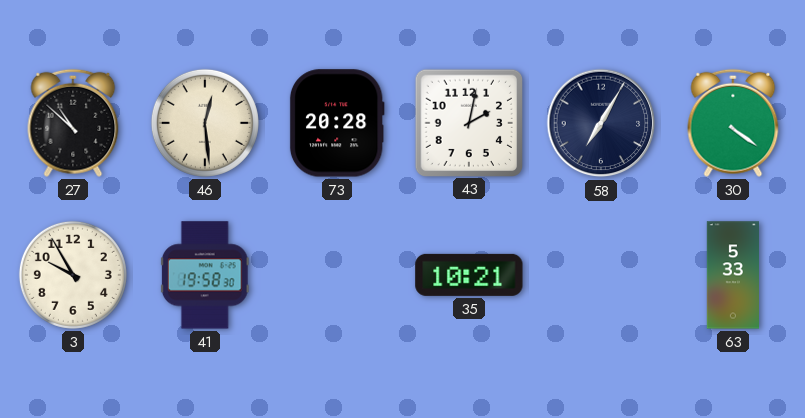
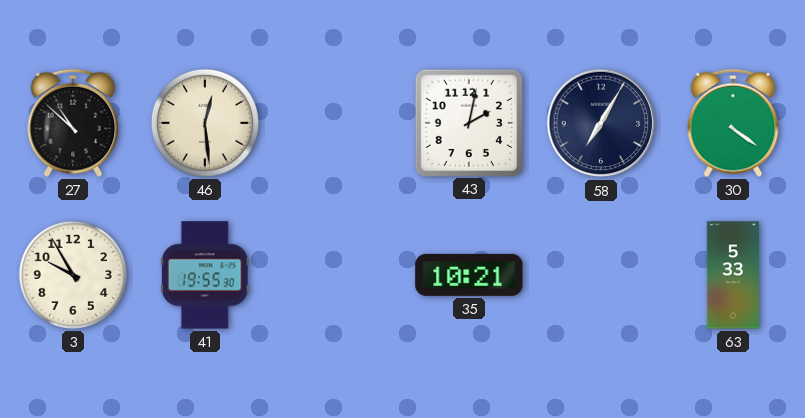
73: 20:28 -> none
41: 19:58 -> 19:55
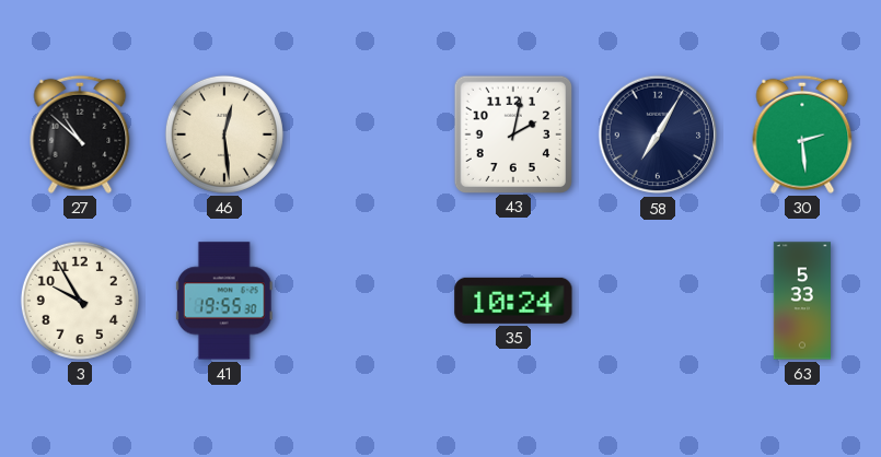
30: 4:21 -> 2:29
35: 10:21 -> 10:24
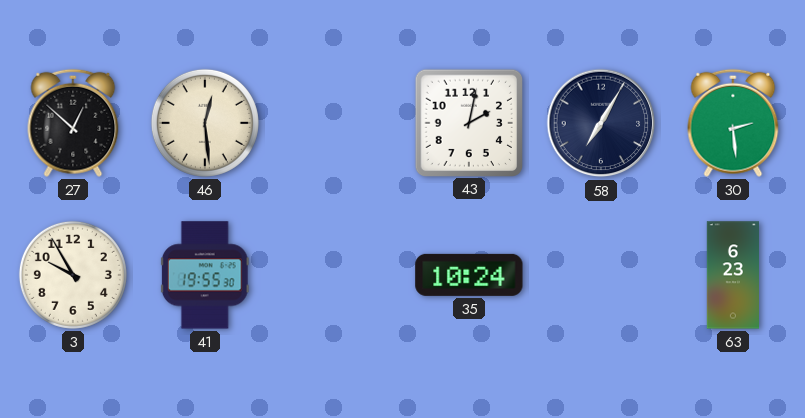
27: 10:52 -> 12:52
63: 5:33 -> 6:23
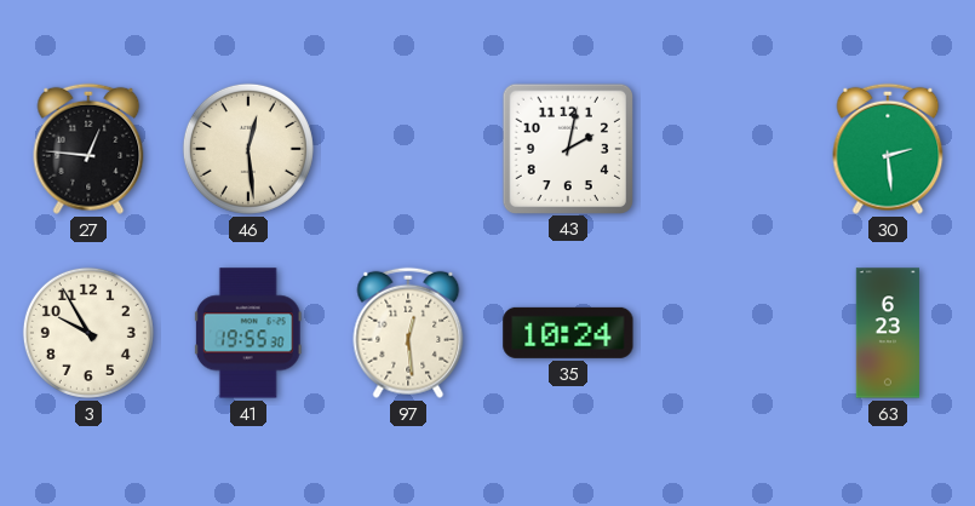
27: 12:52 -> 12:46
58: 7:05 -> none
97: none -> 12:29
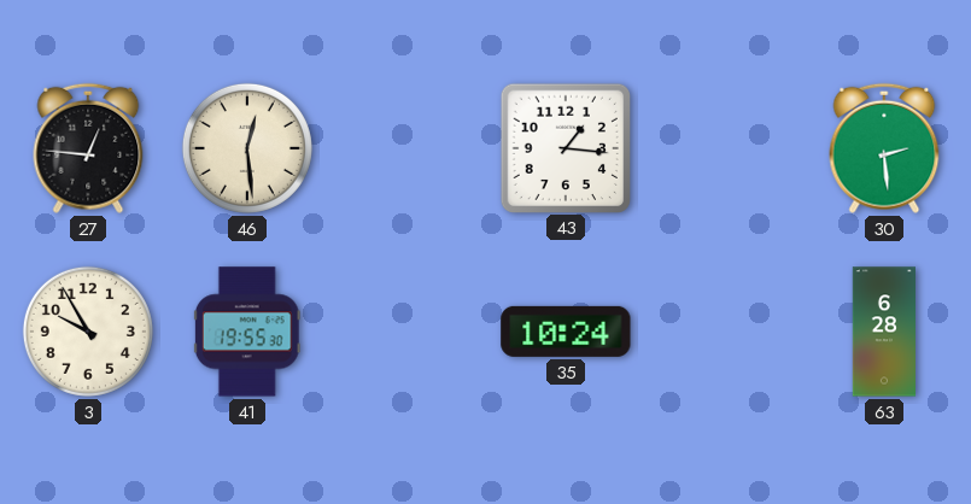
43: 2:02 -> 1:16
97: 12:29 -> none
63: 6:23 -> 6:28
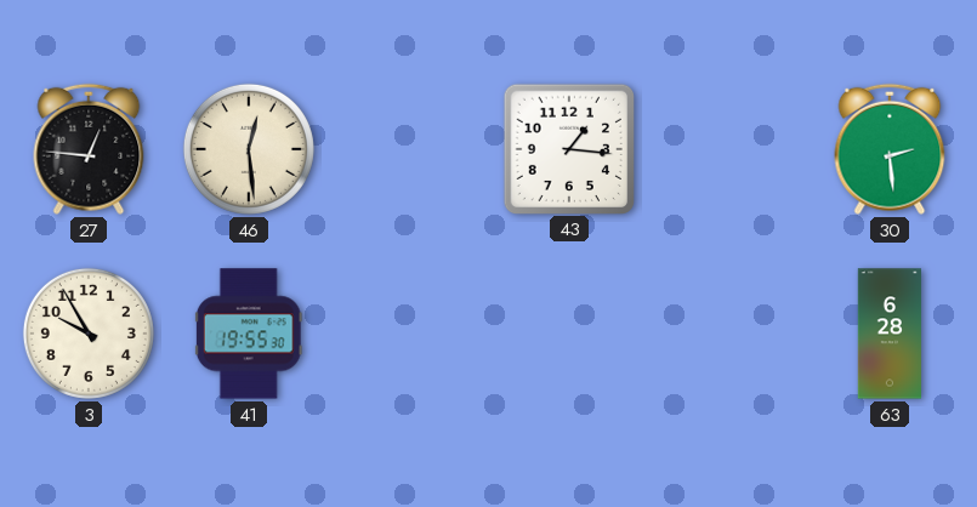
35: 10:24 -> none
